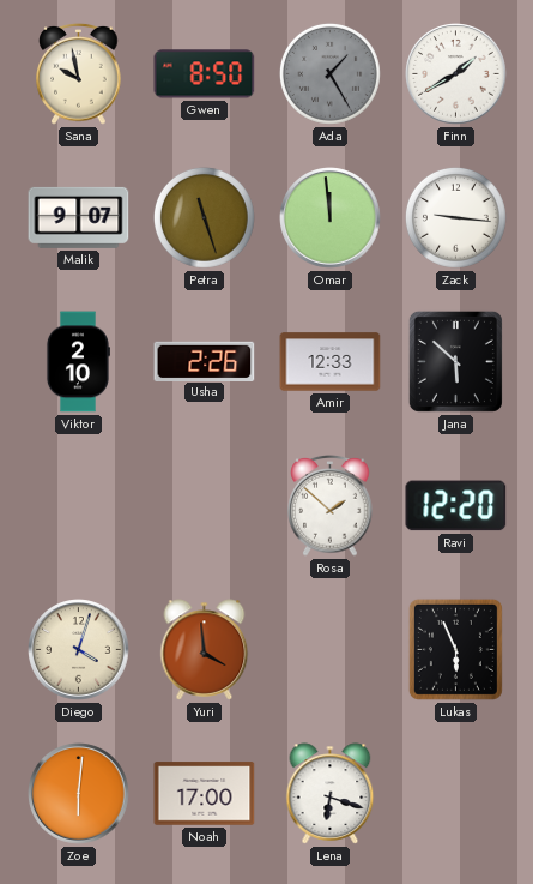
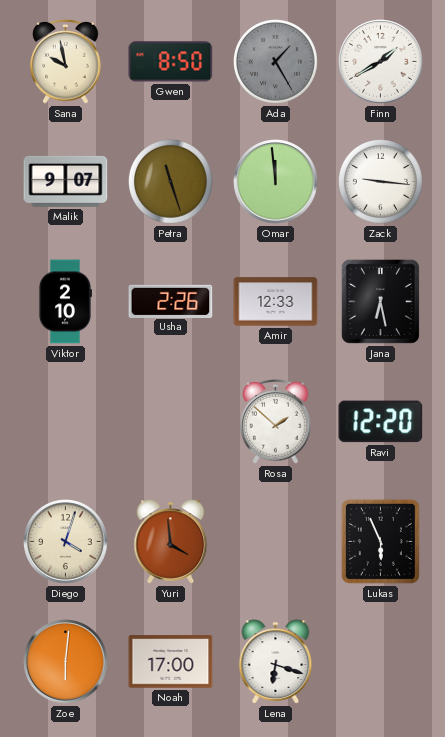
Jana: 5:52 -> 6:28
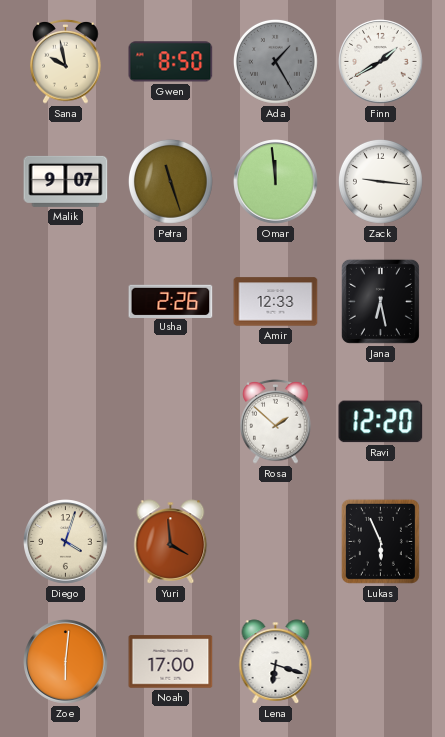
Viktor: 2:10 -> none
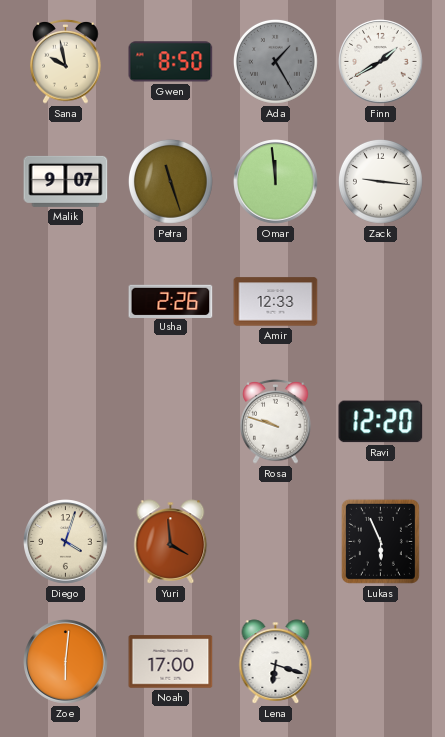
Jana: 6:28 -> none
Rosa: 1:52 -> 9:48
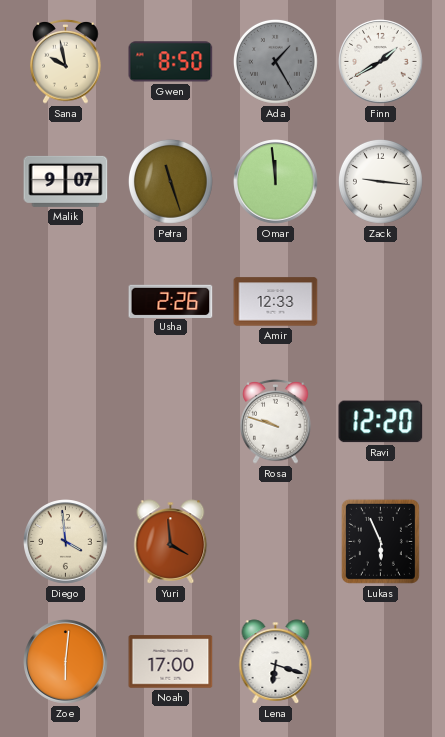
Diego: 4:03 -> 3:59
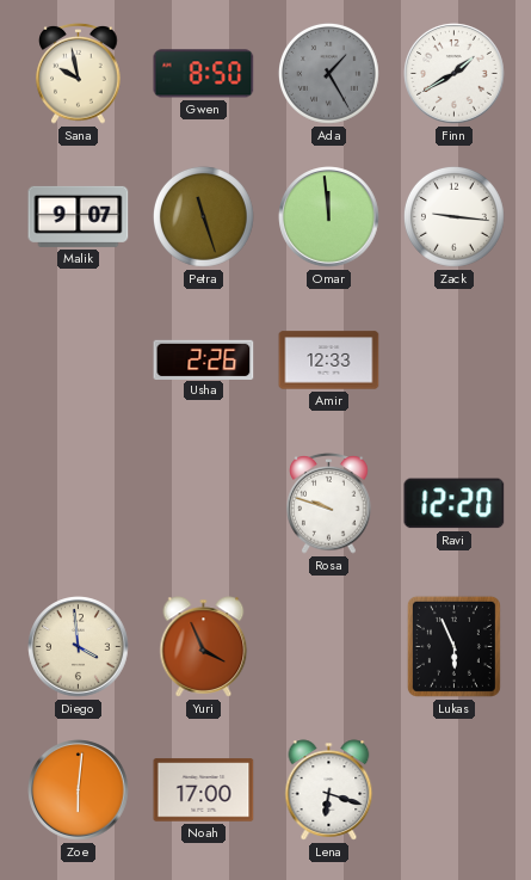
Yuri: 3:59 -> 3:56
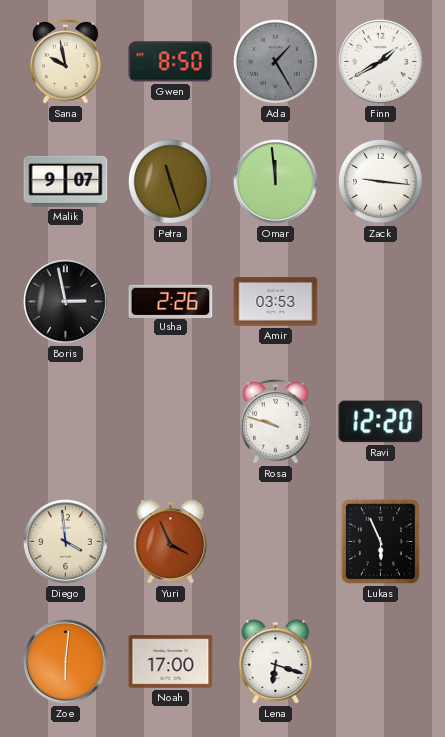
Boris: none -> 2:58
Amir: 12:33 -> 03:53
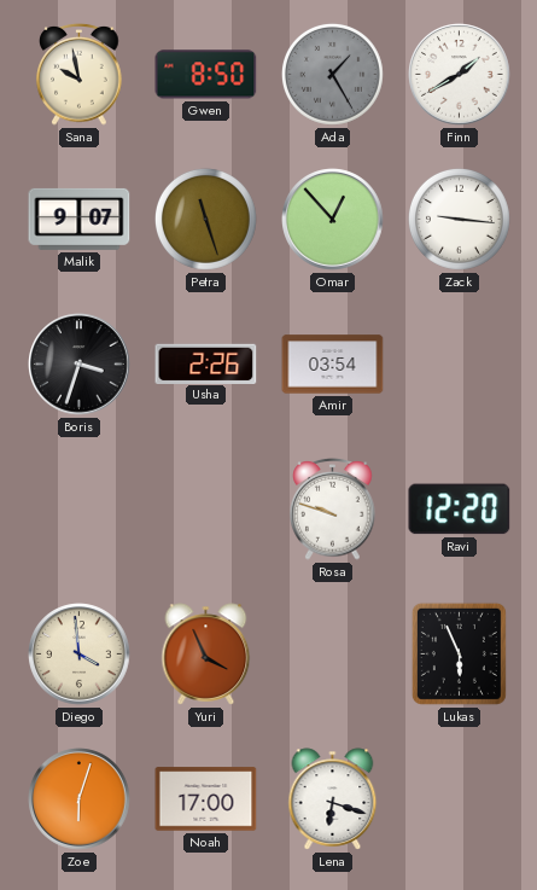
Omar: 11:59 -> 12:53
Boris: 2:58 -> 3:33
Amir: 03:53 -> 03:54
Zoe: 6:01 -> 6:03
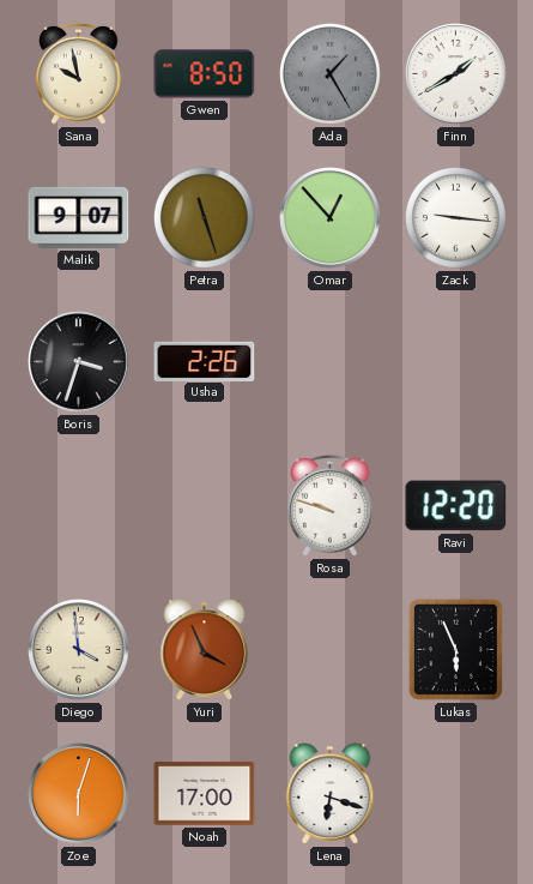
Amir: 03:54 -> none
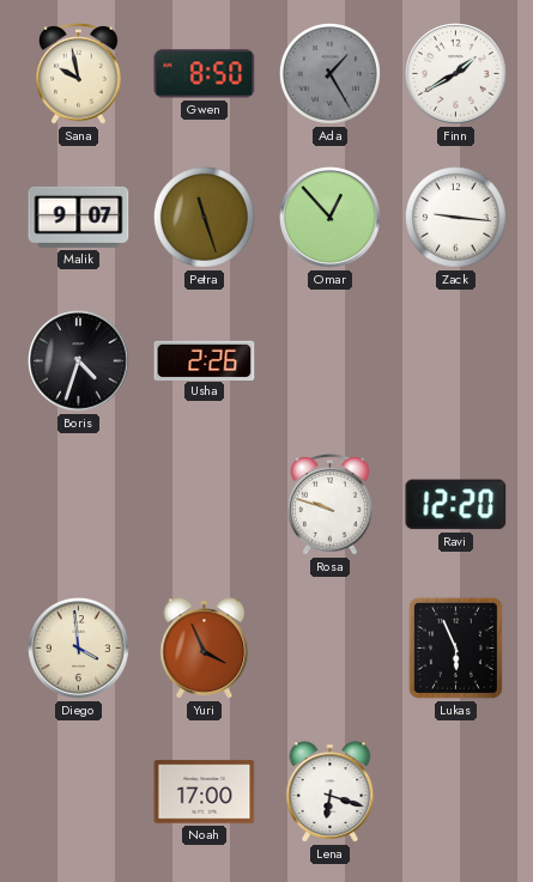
Boris: 3:33 -> 4:33
Zoe: 6:03 -> none
